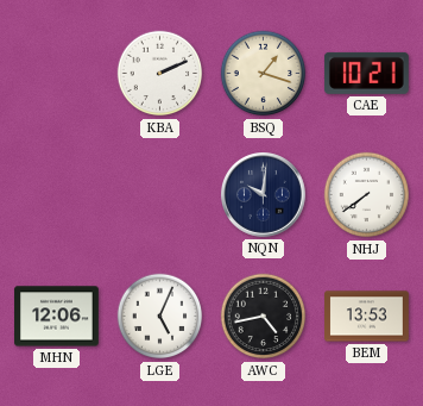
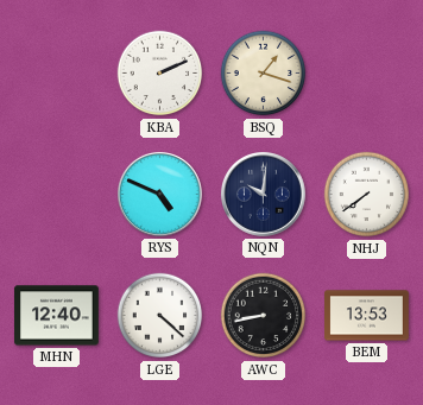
CAE: 10:21 -> none
RYS: none -> 4:49
MHN: 12:06 -> 12:40
LGE: 5:04 -> 4:22
AWC: 4:43 -> 8:43
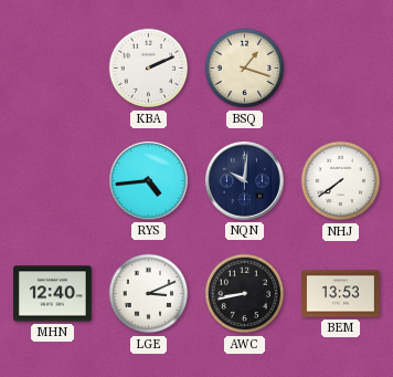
RYS: 4:49 -> 4:44
LGE: 4:22 -> 3:11
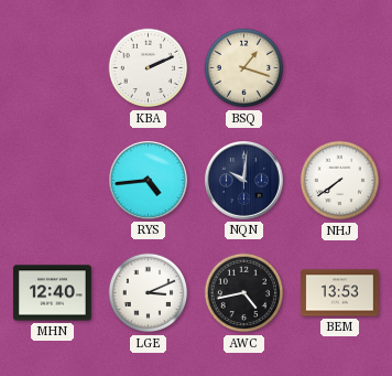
AWC: 8:43 -> 4:43
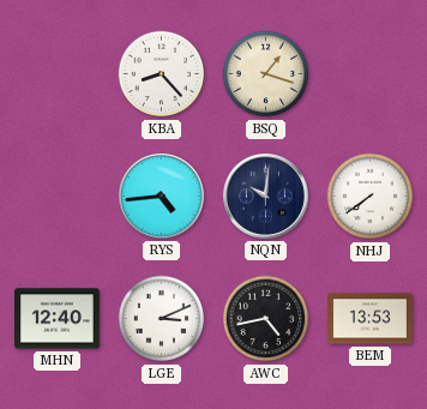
KBA: 2:11 -> 8:23
